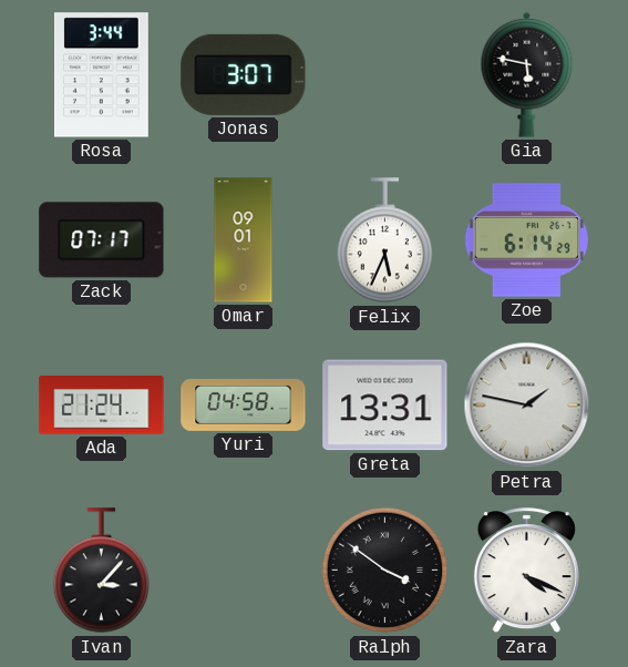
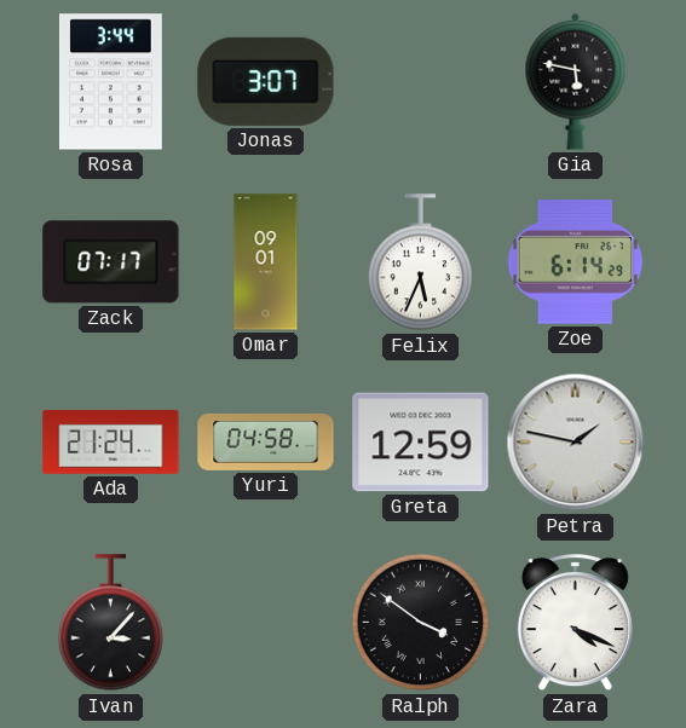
Greta: 13:31 -> 12:59
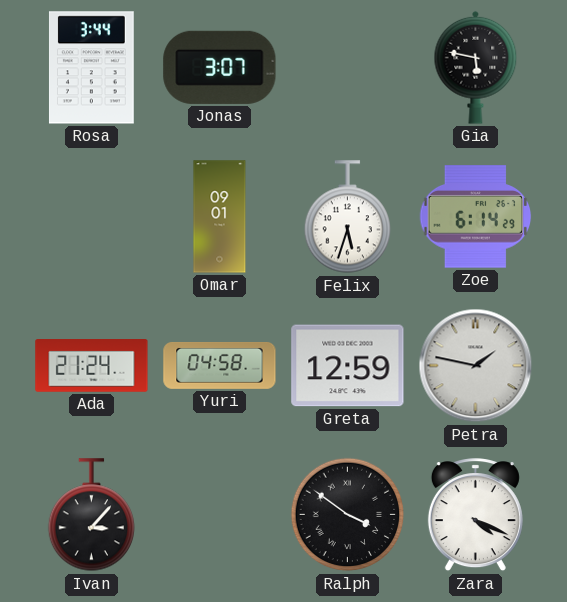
Zack: 07:17 -> none
Felix: 5:34 -> 5:33
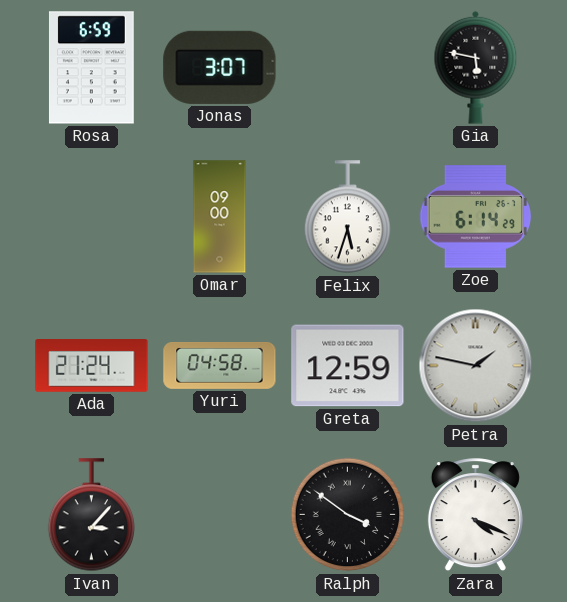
Rosa: 3:44 -> 6:59
Omar: 09:01 -> 09:00
